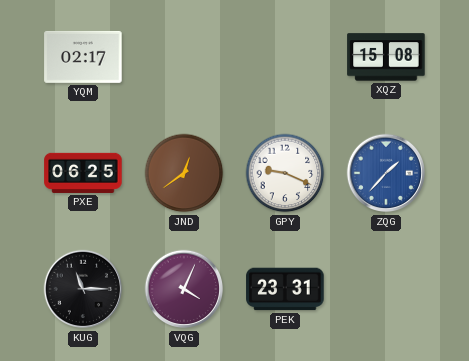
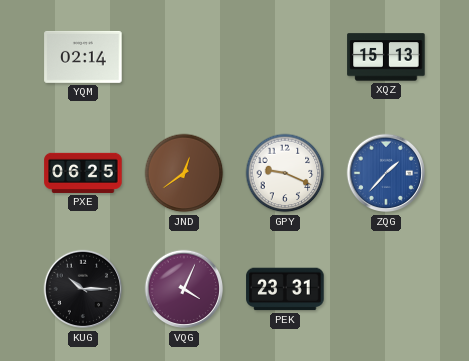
YQM: 02:17 -> 02:14
XQZ: 15:08 -> 15:13
KUG: 11:15 -> 10:15
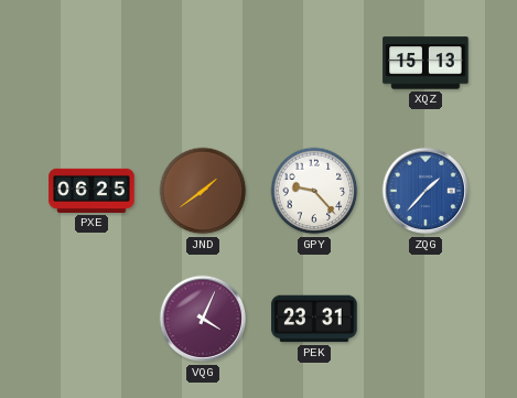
YQM: 02:14 -> none
JND: 12:39 -> 1:39
GPY: 9:19 -> 9:23
KUG: 10:15 -> none
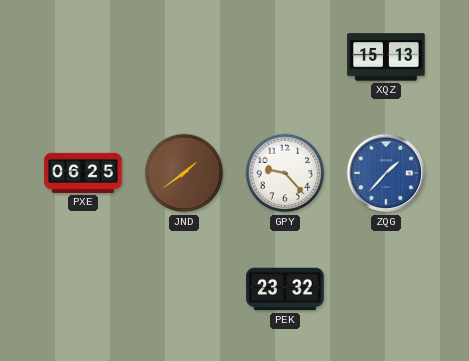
VQG: 4:04 -> none
PEK: 23:31 -> 23:32
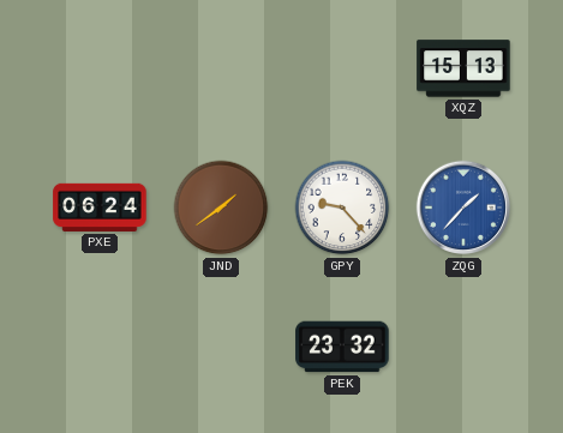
PXE: 06:25 -> 06:24
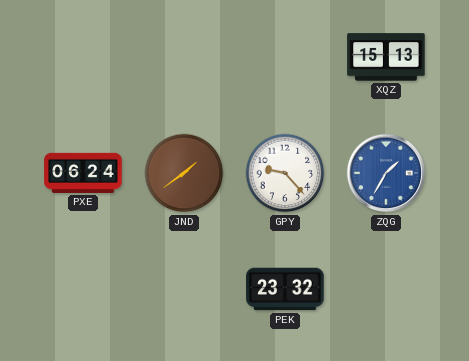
ZQG: 1:37 -> 1:35
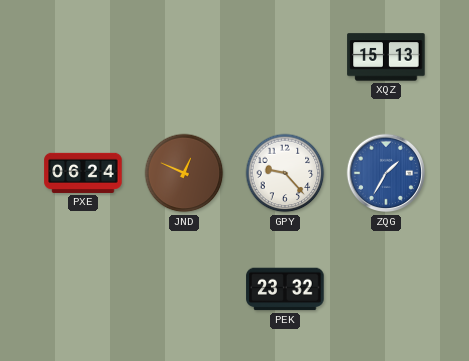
JND: 1:39 -> 12:49
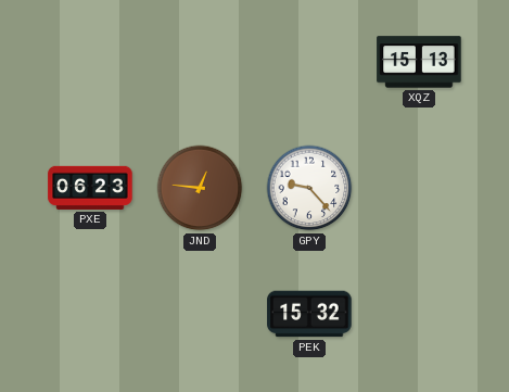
PXE: 06:24 -> 06:23
JND: 12:49 -> 12:46
ZQG: 1:35 -> none
PEK: 23:32 -> 15:32
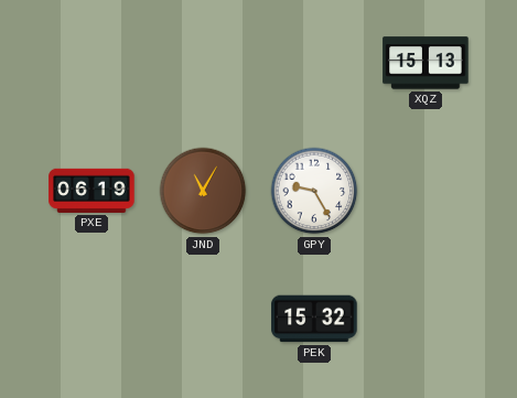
PXE: 06:23 -> 06:19
JND: 12:46 -> 11:05
GPY: 9:23 -> 9:25
